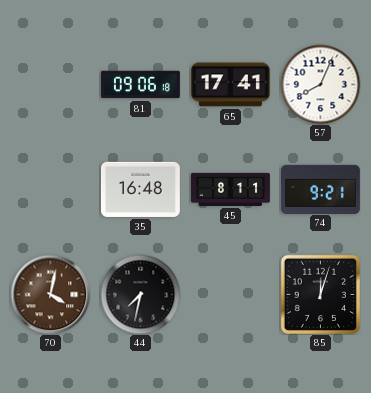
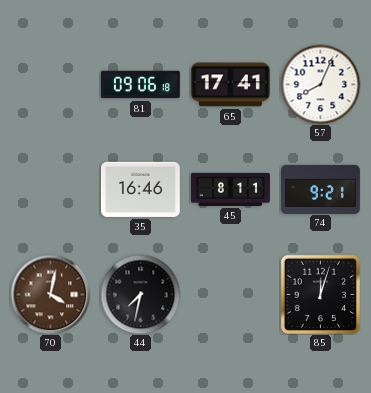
35: 16:48 -> 16:46
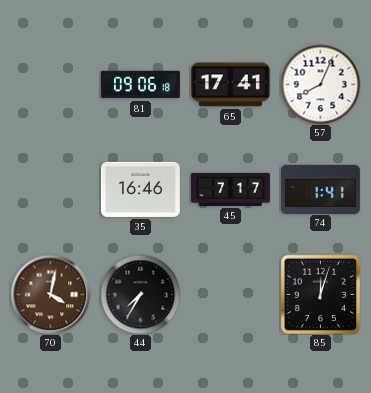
45: 8:11 -> 7:17
74: 9:21 -> 1:41
44: 7:32 -> 7:35
